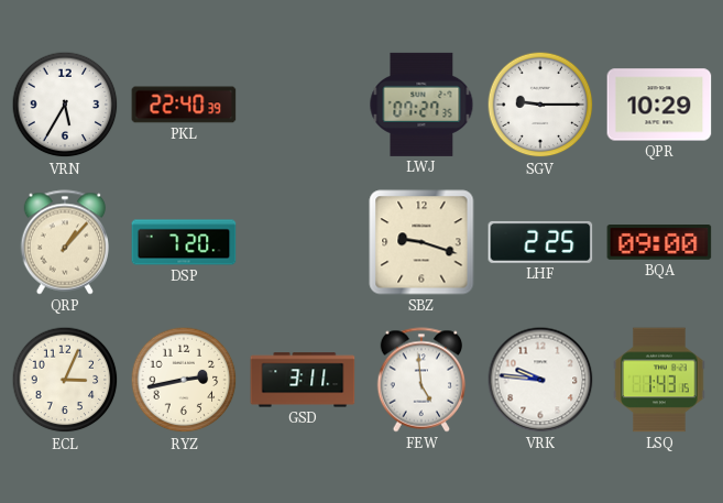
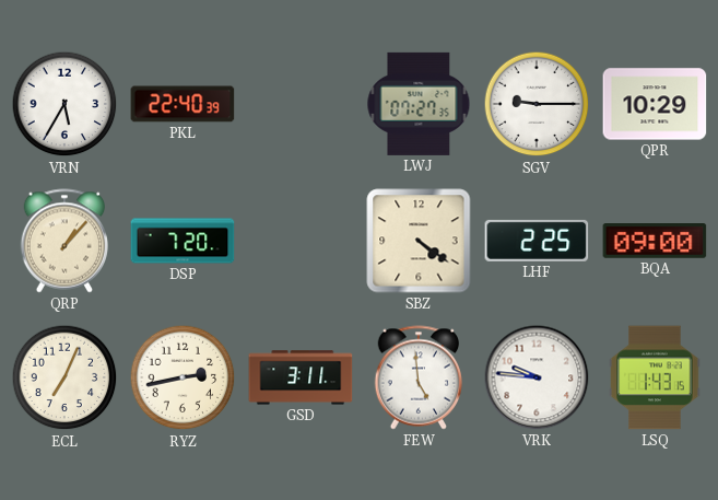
SBZ: 9:18 -> 4:21
ECL: 3:04 -> 7:04
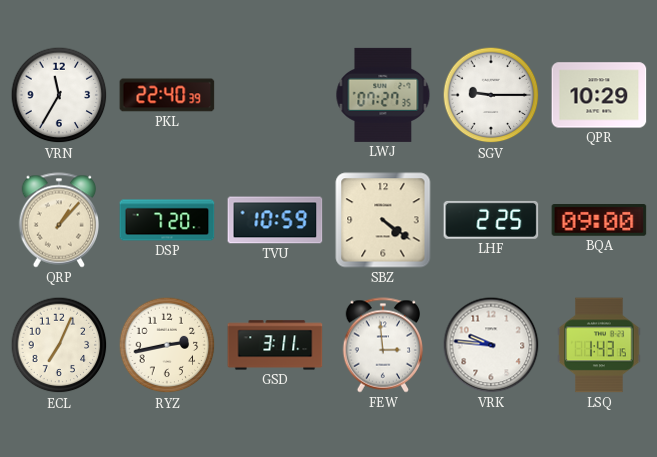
VRN: 5:35 -> 11:35
TVU: none -> 10:59
FEW: 4:59 -> 2:59
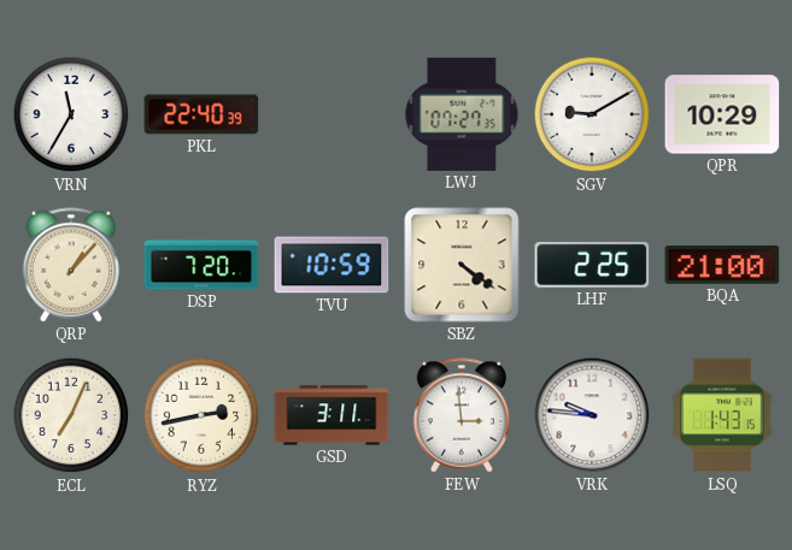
SGV: 9:15 -> 9:10
BQA: 09:00 -> 21:00
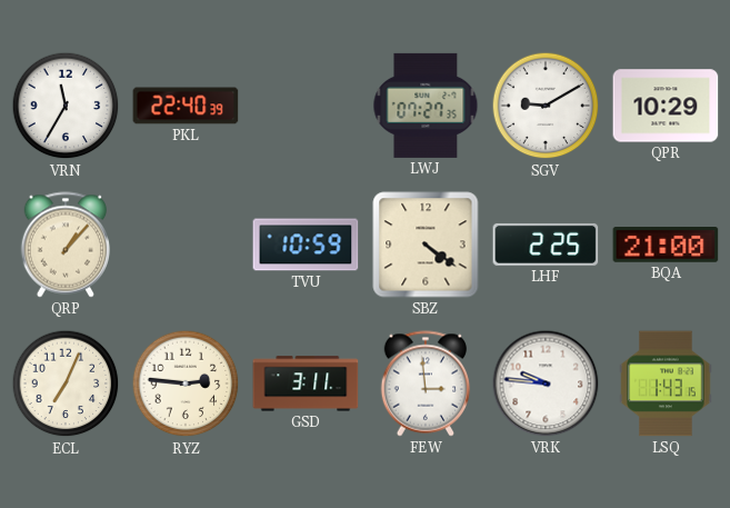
DSP: 7:20 -> none
RYZ: 2:43 -> 2:46
